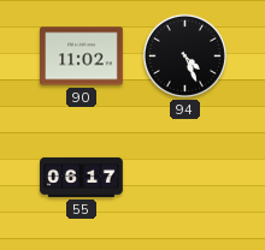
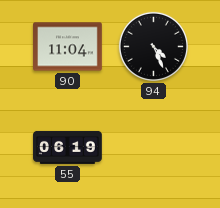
90: 11:02 -> 11:04
55: 06:17 -> 06:19
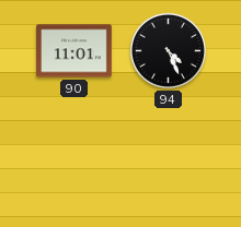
90: 11:04 -> 11:01
55: 06:19 -> none
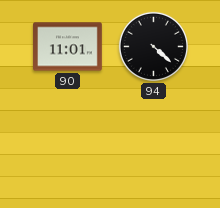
94: 4:26 -> 4:22
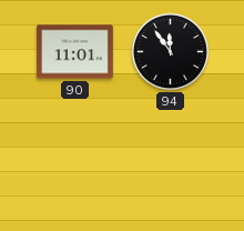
94: 4:22 -> 11:54
